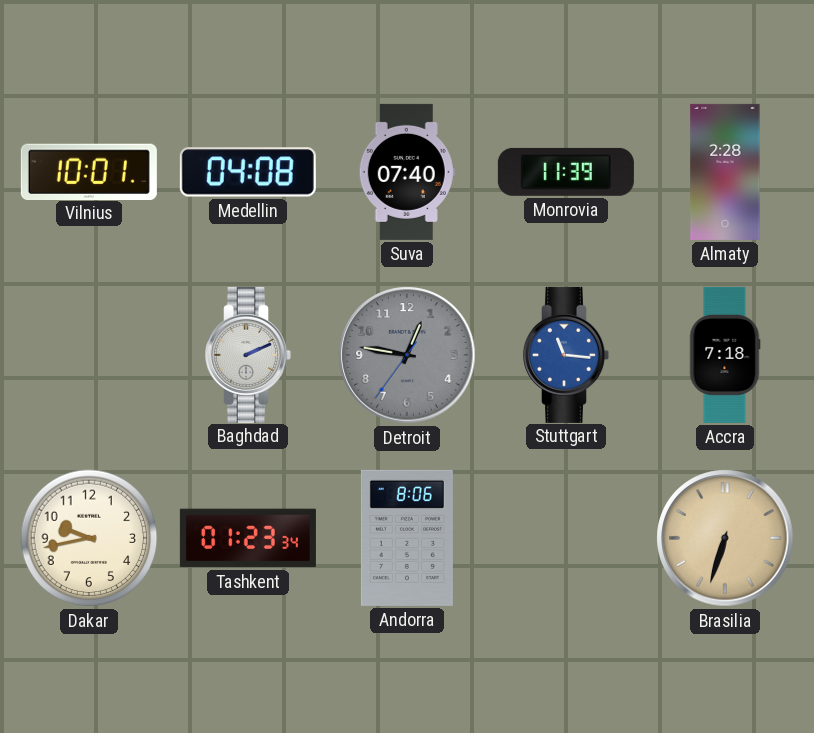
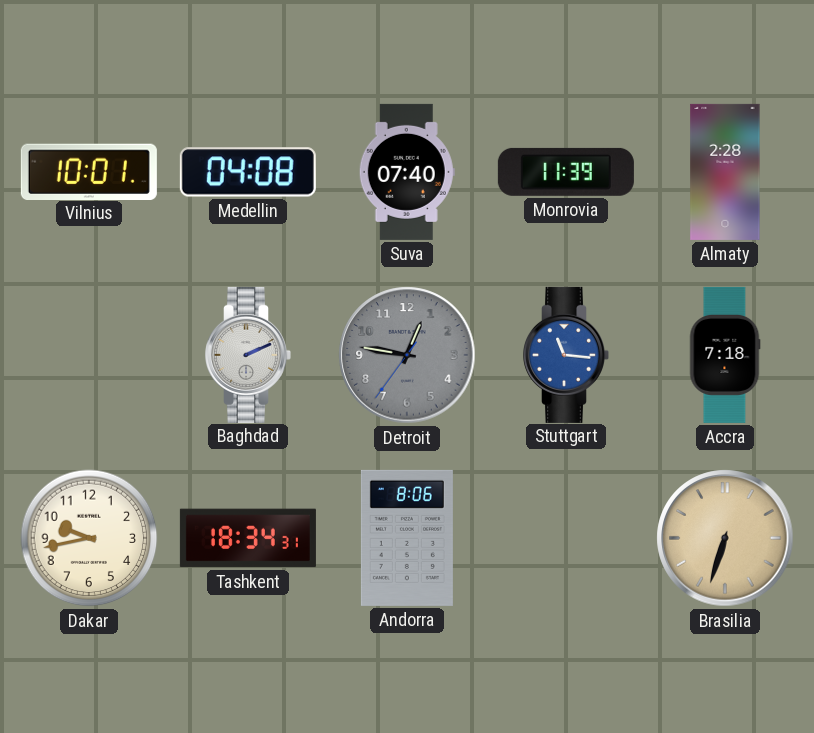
Tashkent: 01:23 -> 18:34
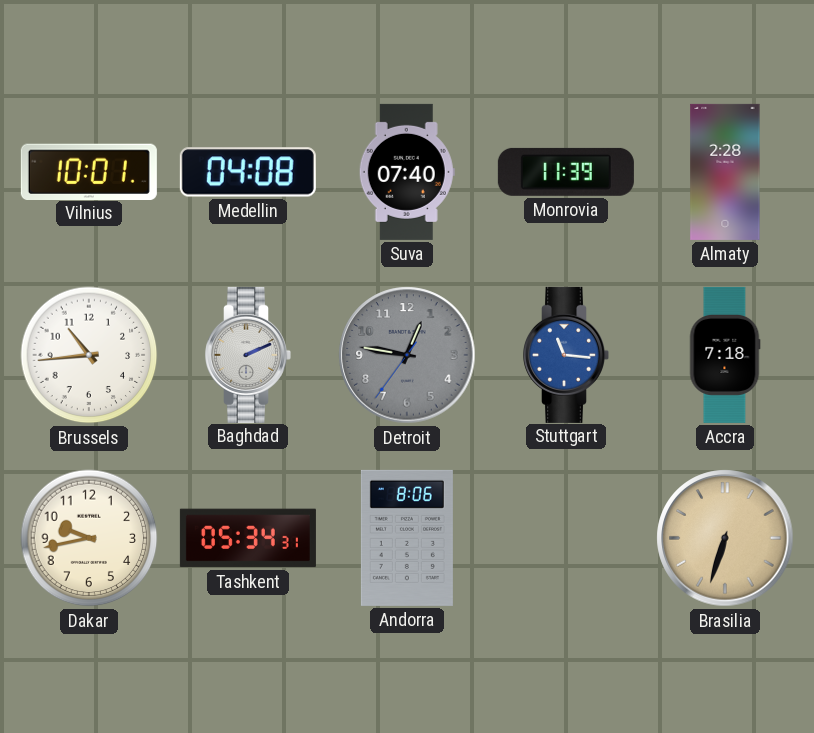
Brussels: none -> 10:44
Tashkent: 18:34 -> 05:34
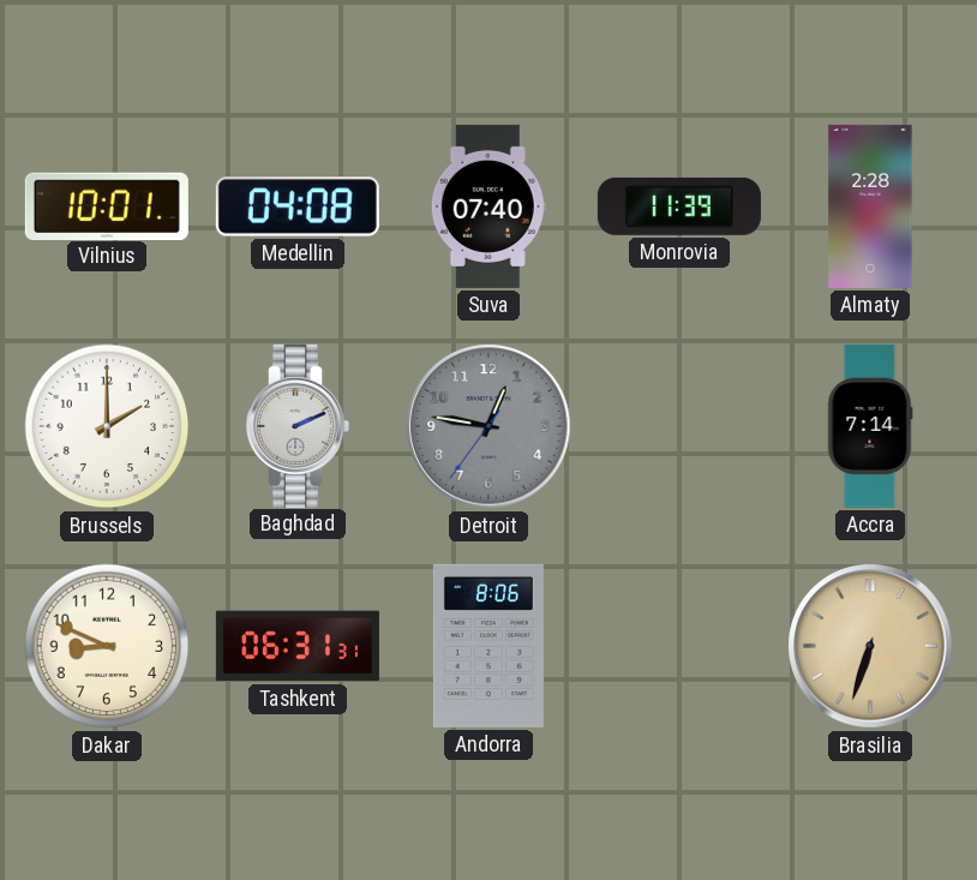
Brussels: 10:44 -> 2:00
Stuttgart: 11:16 -> none
Accra: 7:18 -> 7:14
Dakar: 9:43 -> 8:49
Tashkent: 05:34 -> 06:31
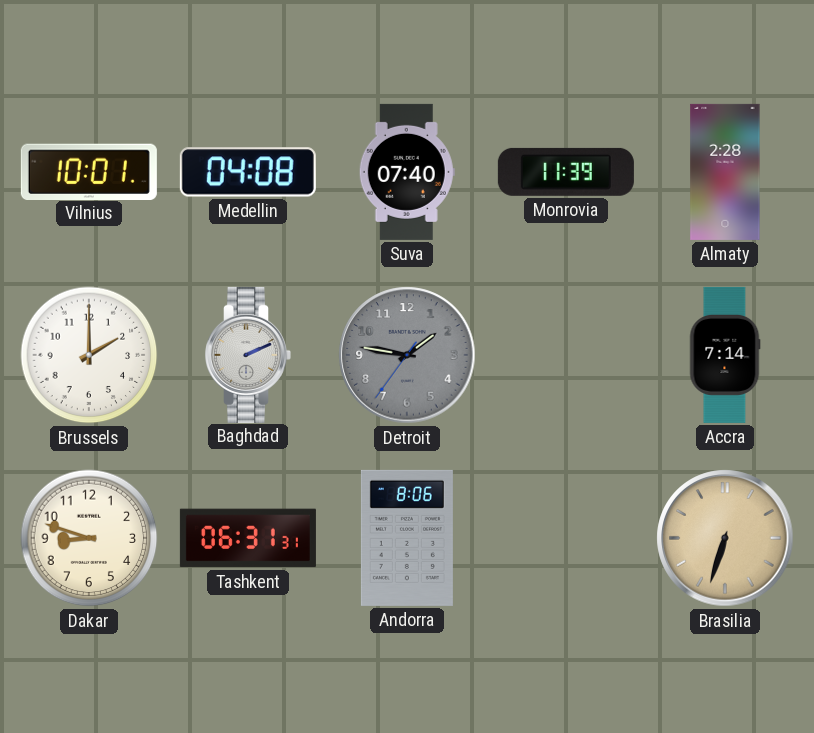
Detroit: 12:46 -> 1:46
Dakar: 8:49 -> 8:48
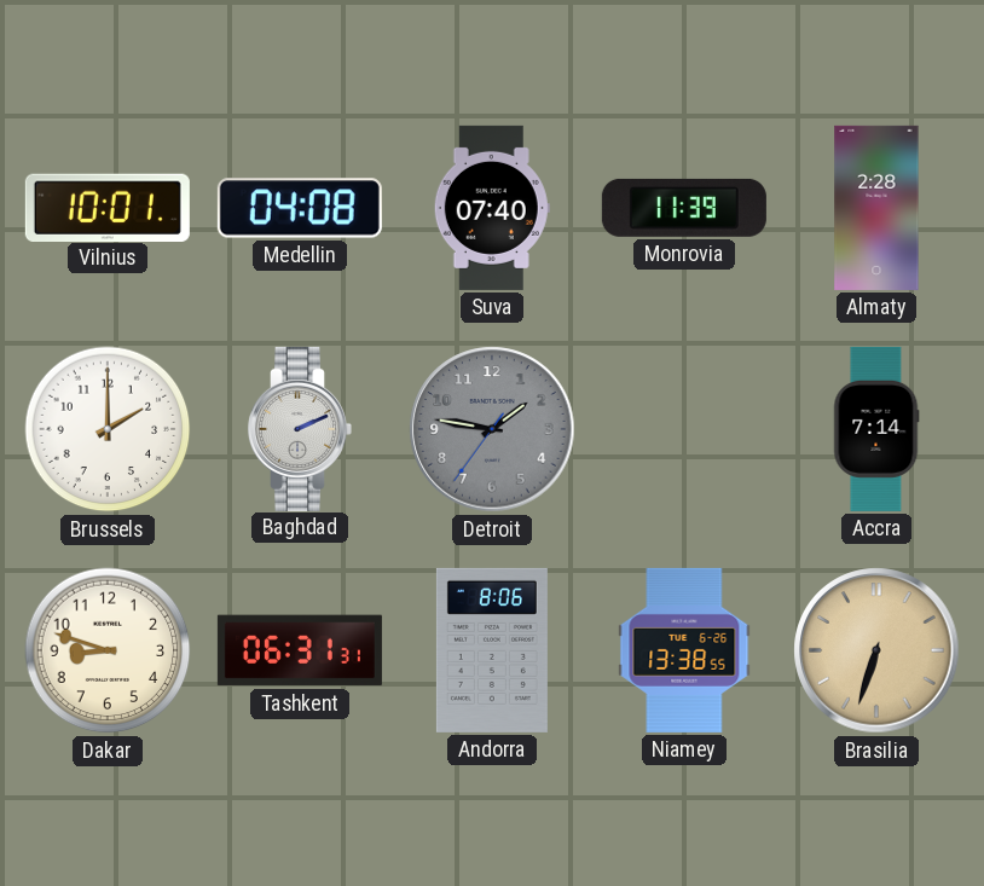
Niamey: none -> 13:38
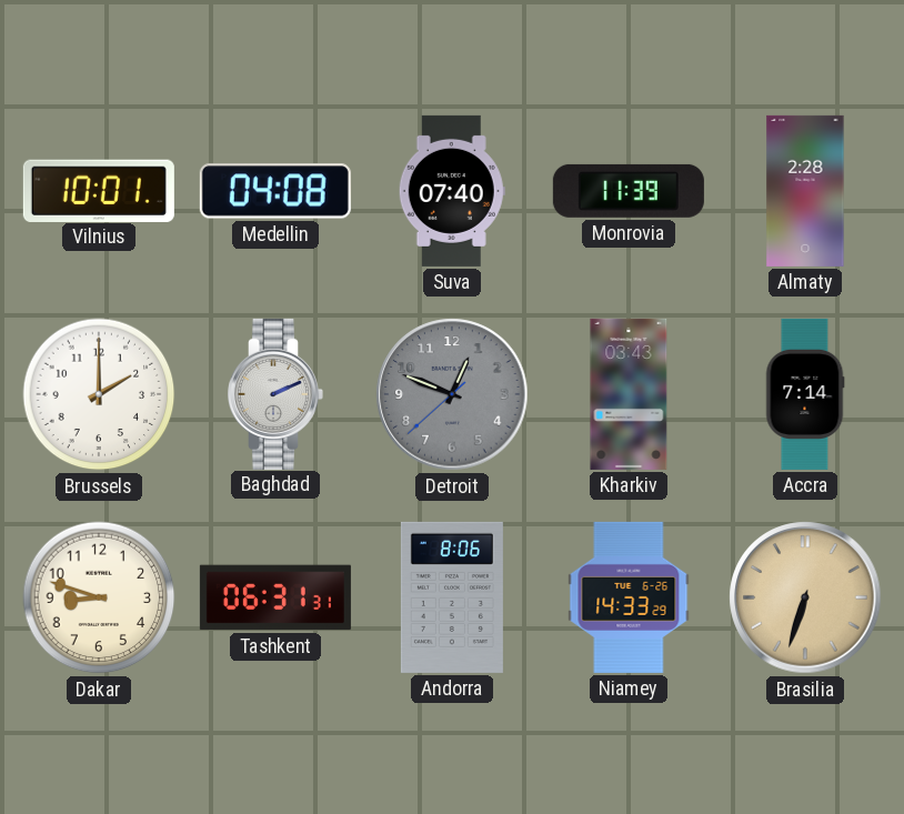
Detroit: 1:46 -> 12:48
Kharkiv: none -> 03:43
Niamey: 13:38 -> 14:33
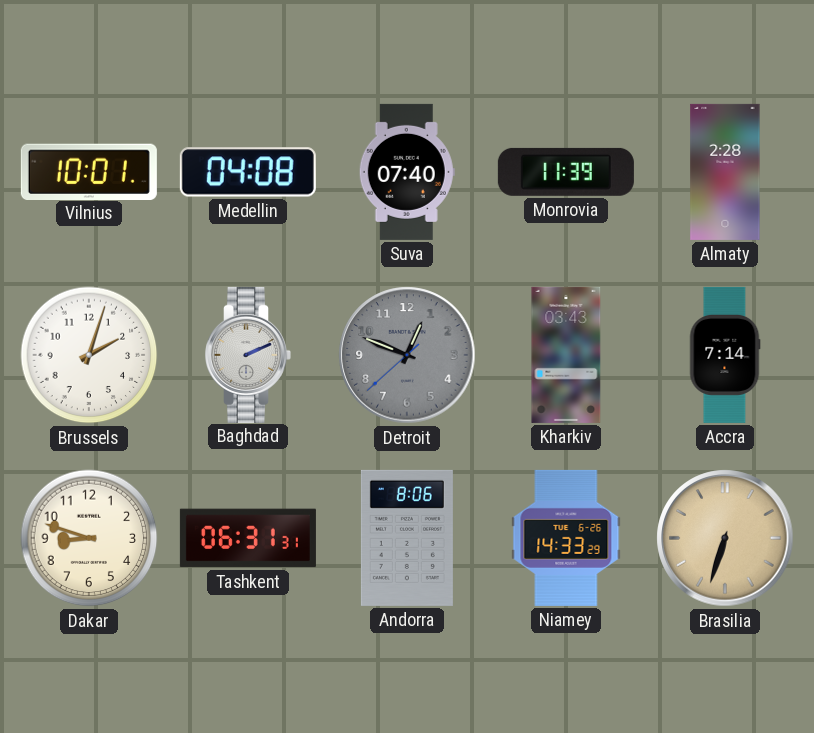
Brussels: 2:00 -> 2:03
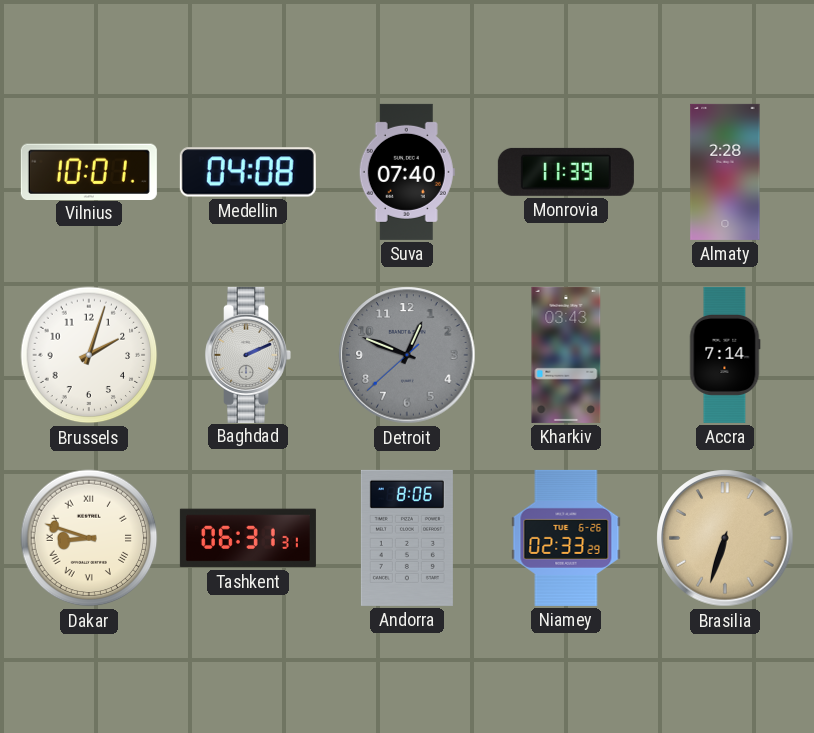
Dakar numerals: Arabic -> Roman
Niamey: 14:33 -> 02:33
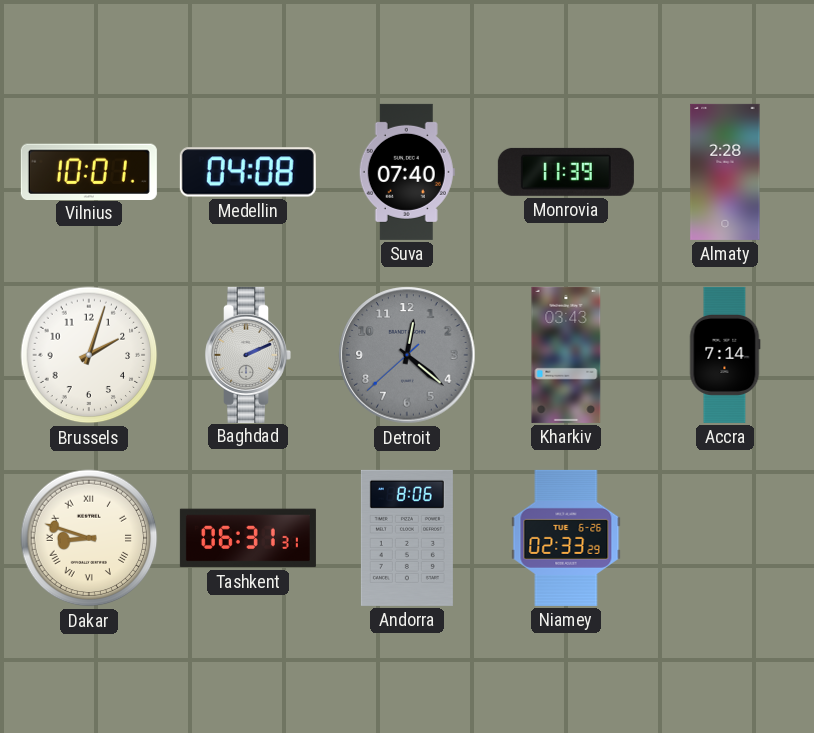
Detroit: 12:48 -> 12:21
Brasilia: 6:33 -> none
